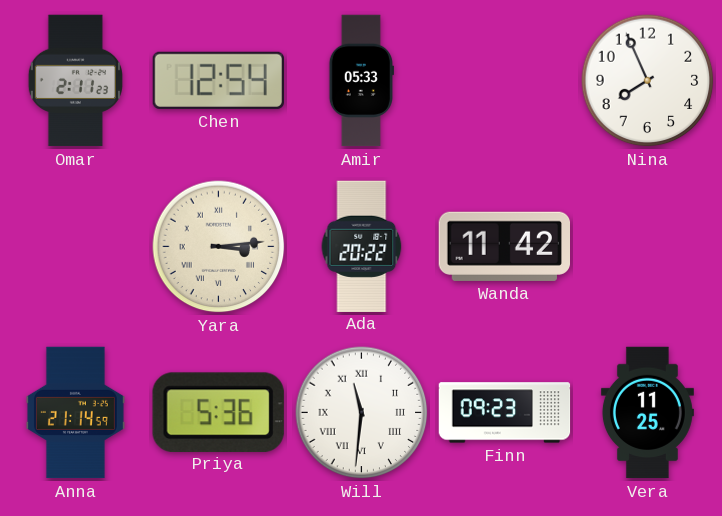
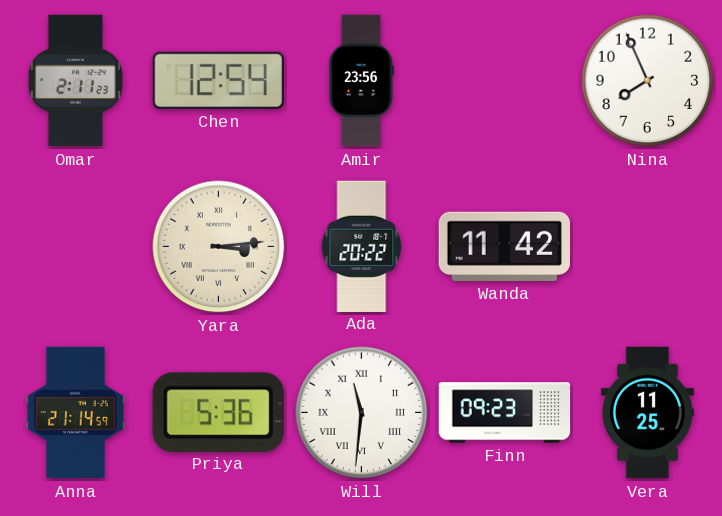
Amir: 05:33 -> 23:56
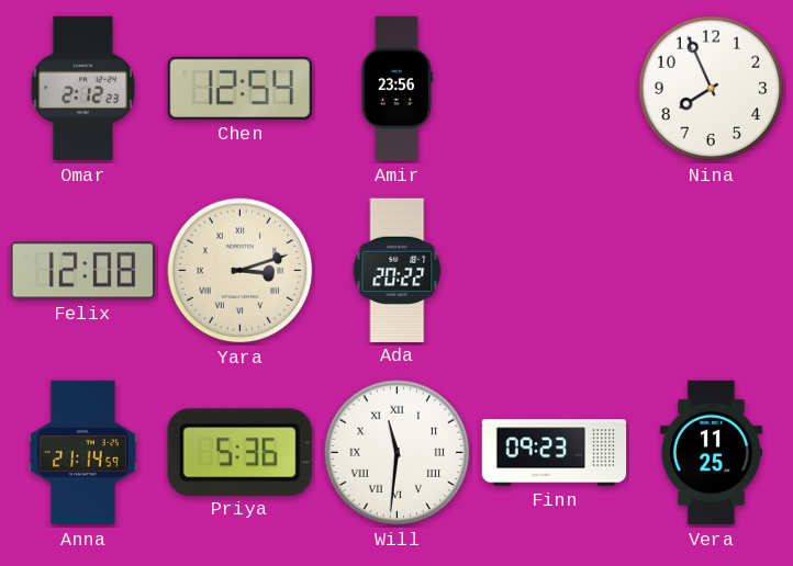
Omar: 2:11 -> 2:12
Felix: none -> 12:08
Yara: 3:14 -> 3:12
Wanda: 11:42 -> none
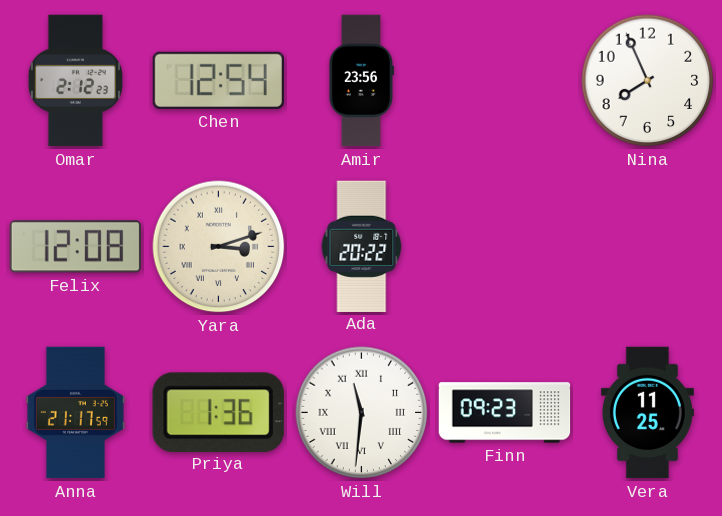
Anna: 21:14 -> 21:17
Priya: 5:36 -> 1:36
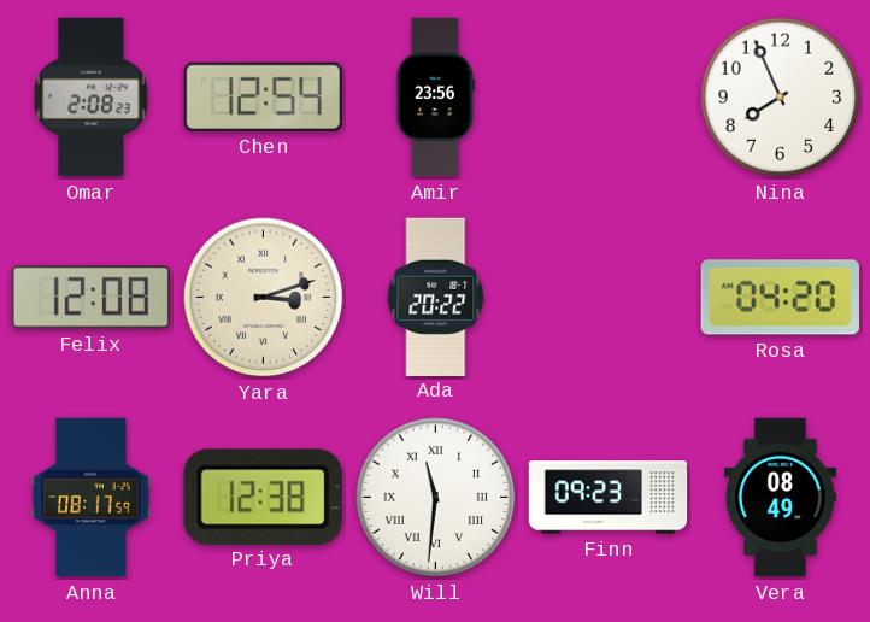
Omar: 2:12 -> 2:08
Rosa: none -> 04:20
Anna: 21:17 -> 08:17
Priya: 1:36 -> 12:38
Vera: 11:25 -> 08:49
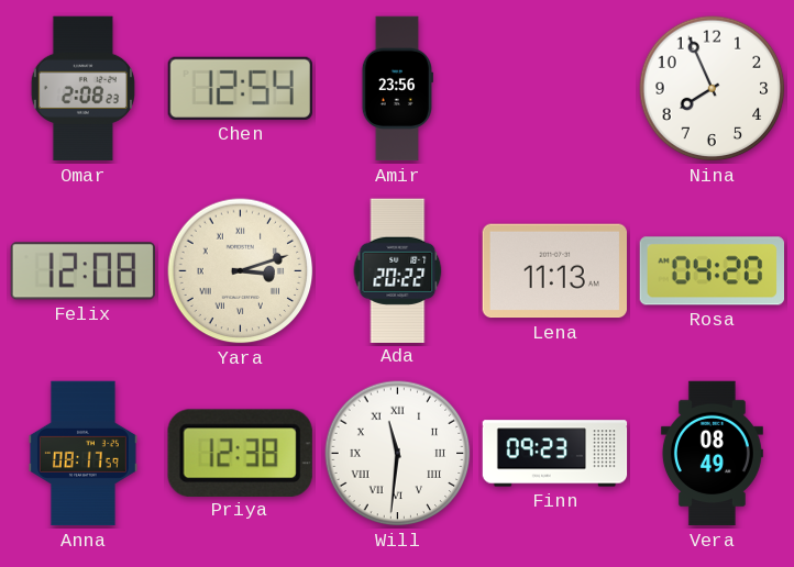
Lena: none -> 11:13
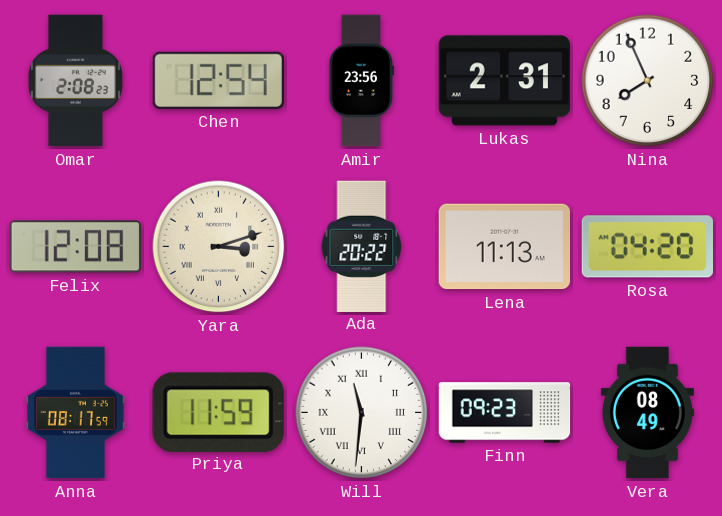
Lukas: none -> 2:31
Priya: 12:38 -> 11:59
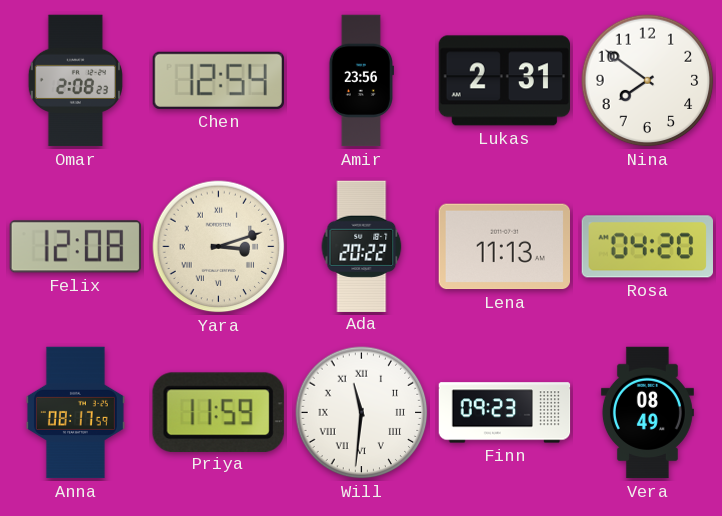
Nina: 7:56 -> 7:51
